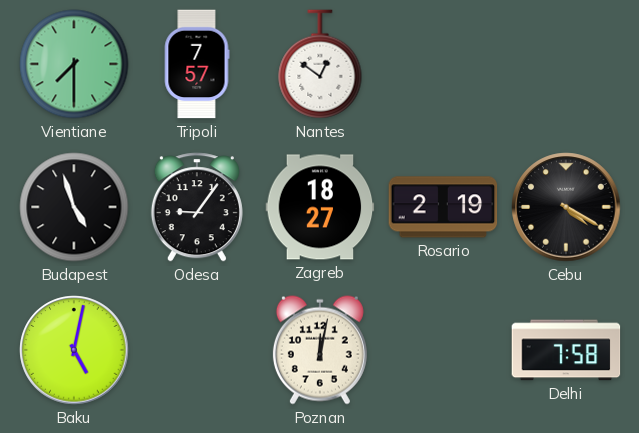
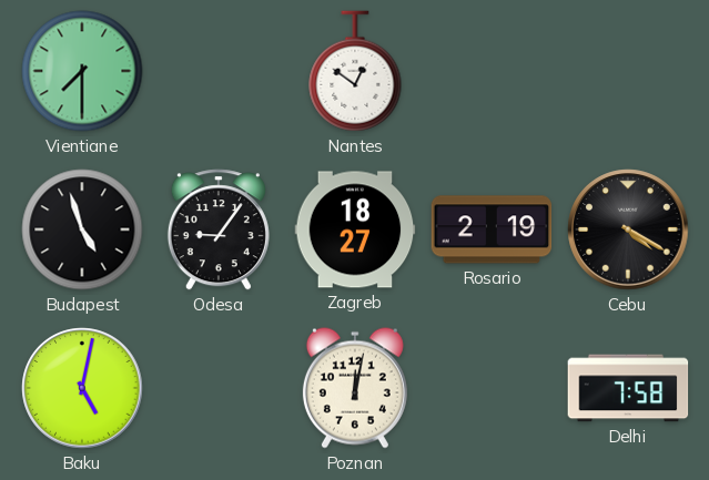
Tripoli: 7:57 -> none
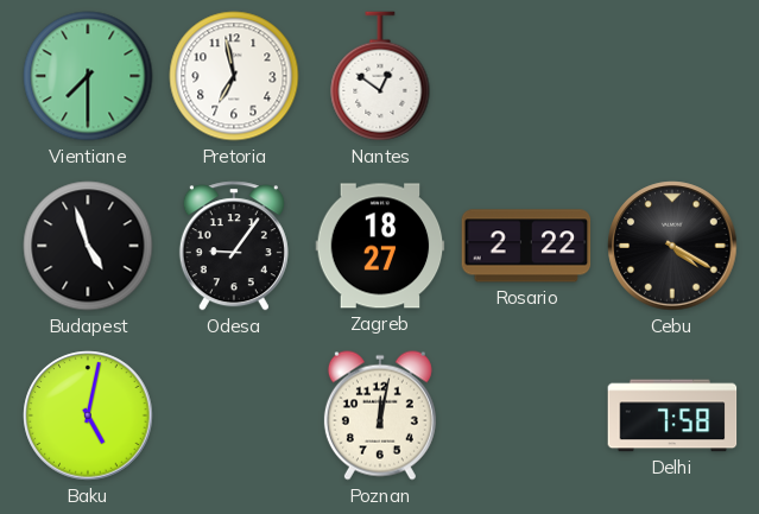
Pretoria: none -> 6:58
Rosario: 2:19 -> 2:22
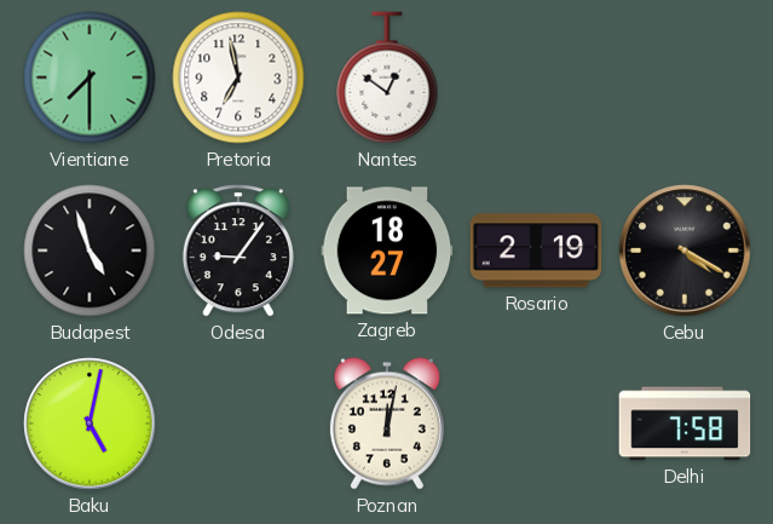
Rosario: 2:22 -> 2:19
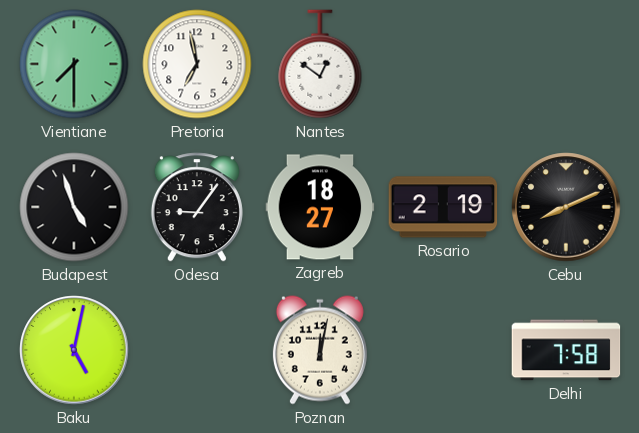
Cebu: 4:20 -> 8:11
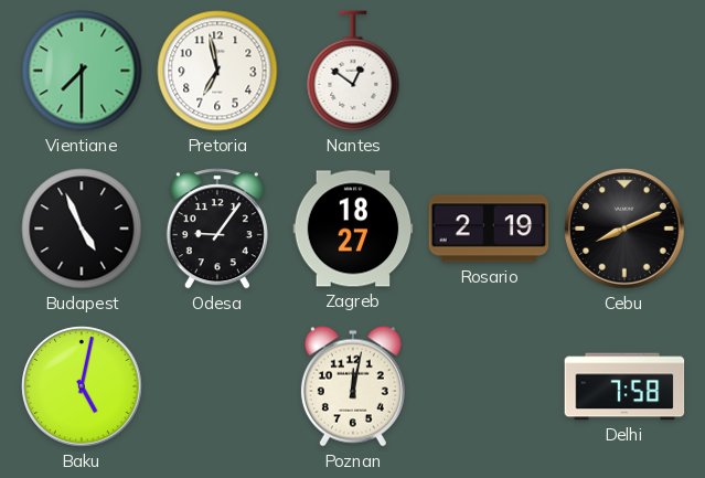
Budapest: 4:57 -> 4:56
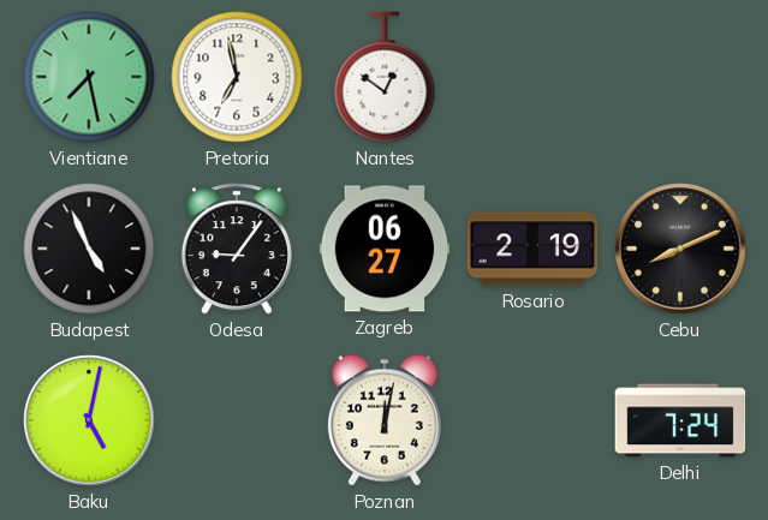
Vientiane: 7:30 -> 7:28
Zagreb: 18:27 -> 06:27
Delhi: 7:58 -> 7:24
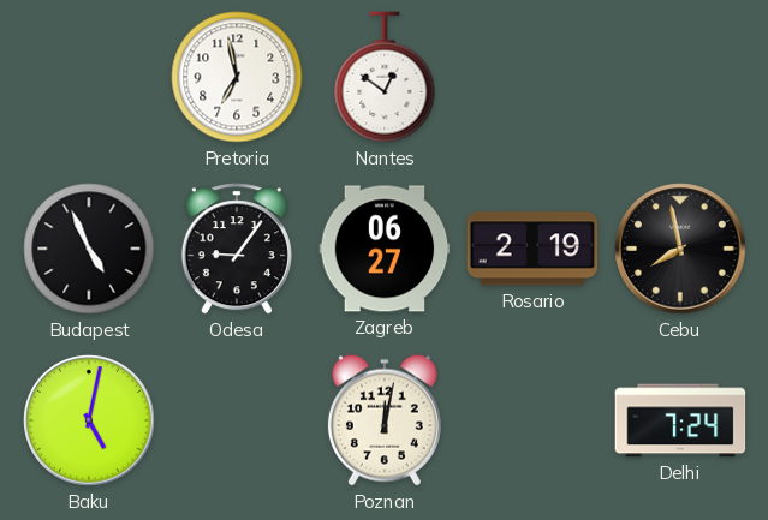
Vientiane: 7:28 -> none
Cebu: 8:11 -> 7:58
